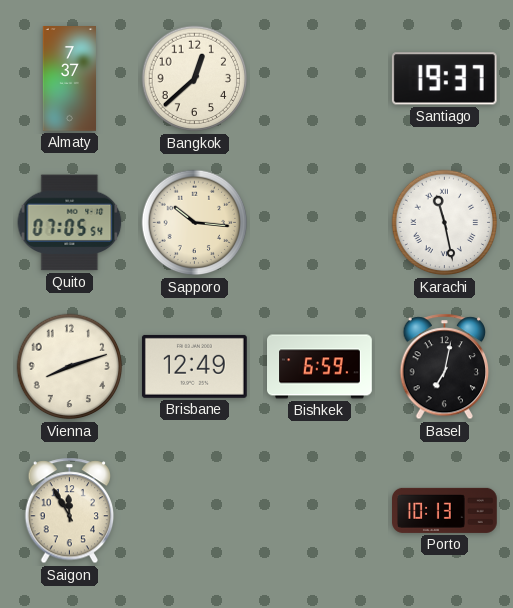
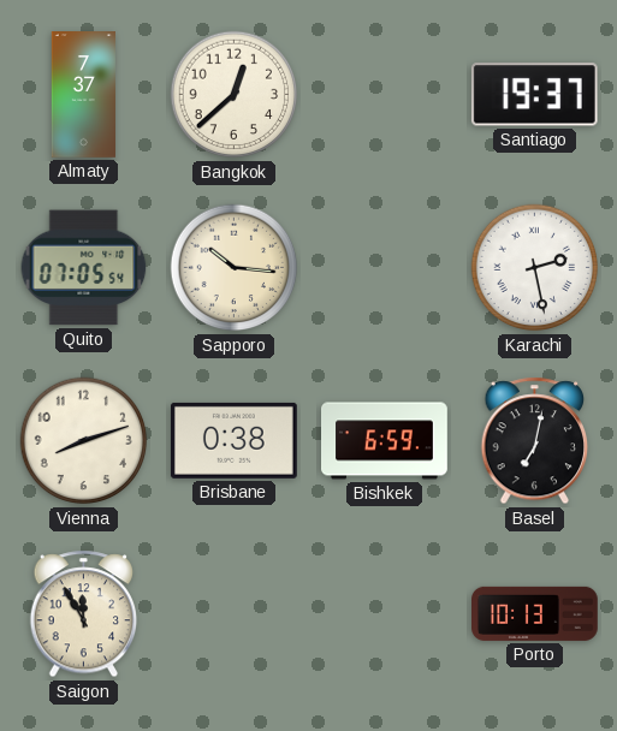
Karachi: 11:28 -> 2:28
Brisbane: 12:49 -> 0:38
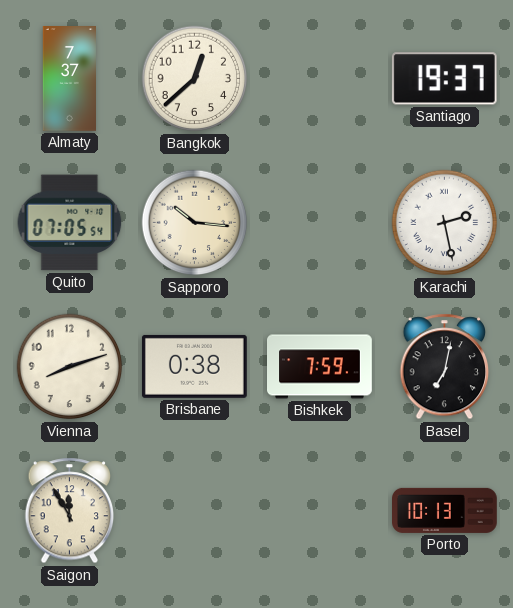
Bishkek: 6:59 -> 7:59
